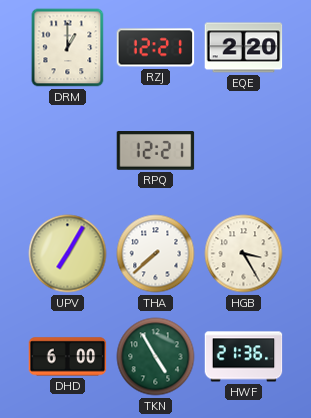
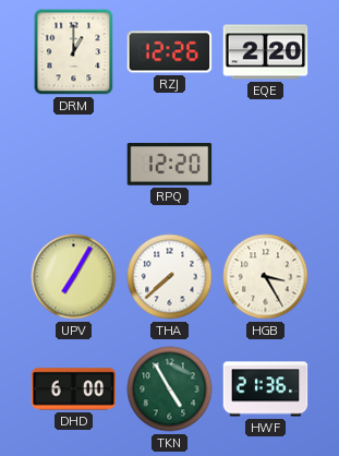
RZJ: 12:21 -> 12:26
RPQ: 12:21 -> 12:20
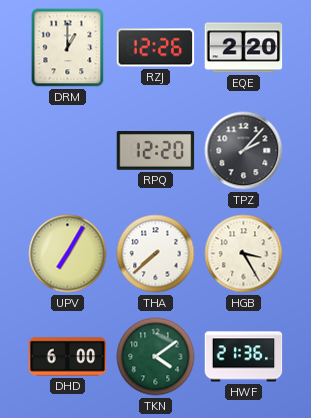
TPZ: none -> 2:07
TKN: 4:55 -> 4:09
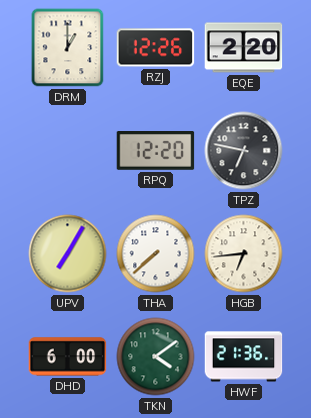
TPZ: 2:07 -> 6:47
HGB: 3:25 -> 6:44
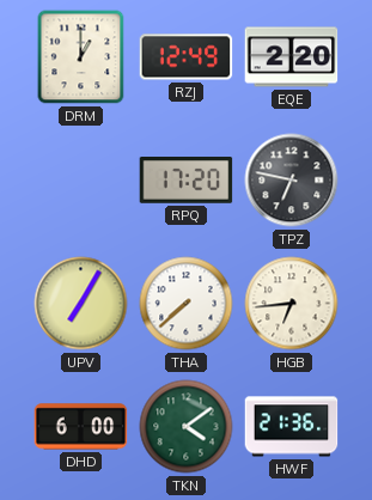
RZJ: 12:26 -> 12:49
RPQ: 12:20 -> 17:20
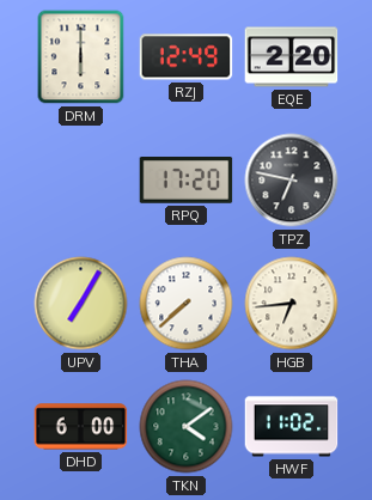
DRM: 1:00 -> 6:00
HWF: 21:36 -> 11:02
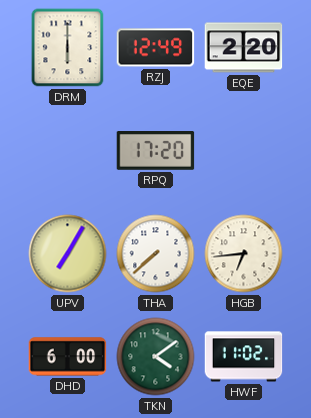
TPZ: 6:47 -> none
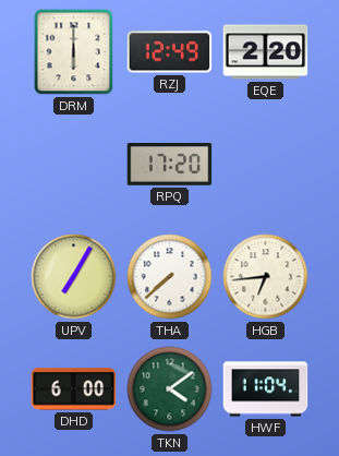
HWF: 11:02 -> 11:04
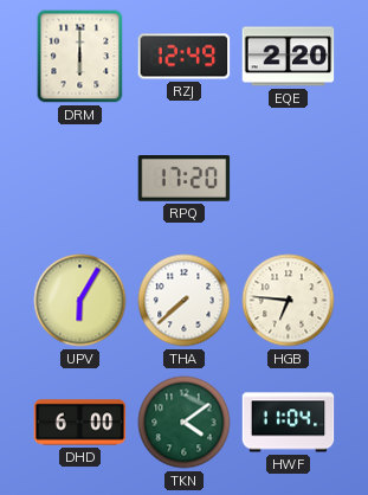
UPV: 7:05 -> 6:05
HGB: 6:44 -> 6:46
